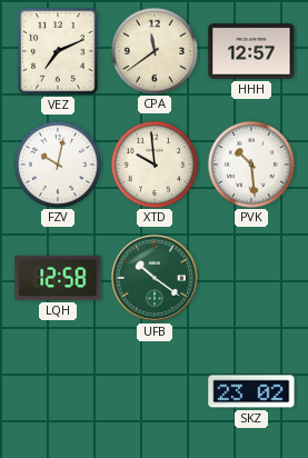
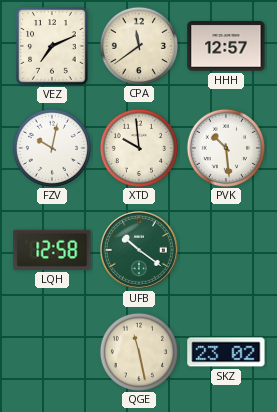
QGE: none -> 11:28
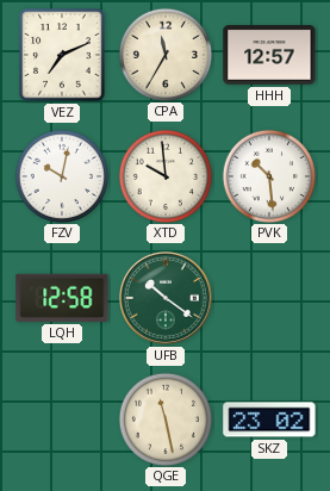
CPA: 11:39 -> 11:35
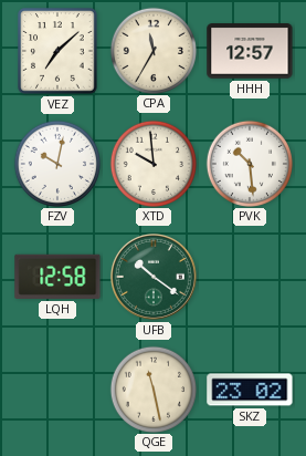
VEZ: 7:11 -> 7:08
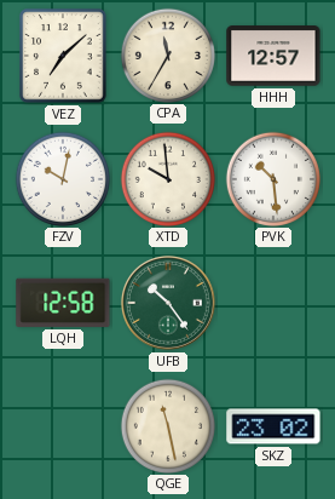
UFB: 10:21 -> 10:24
